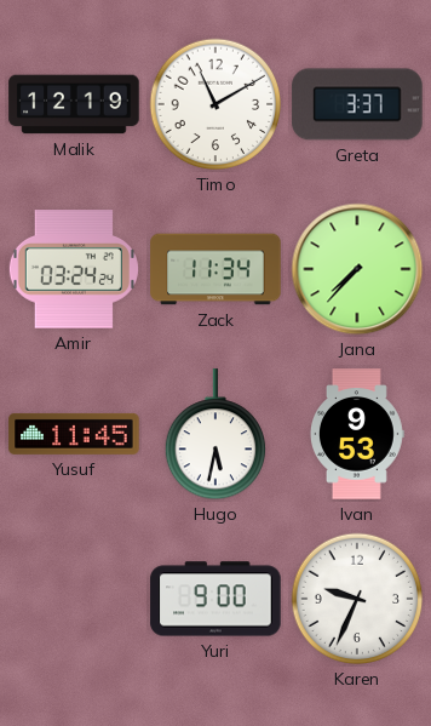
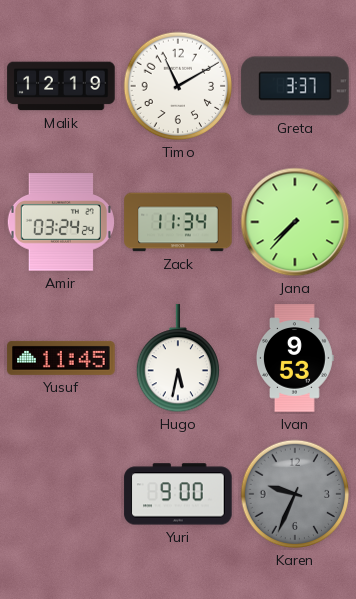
Karen dial: white -> grey
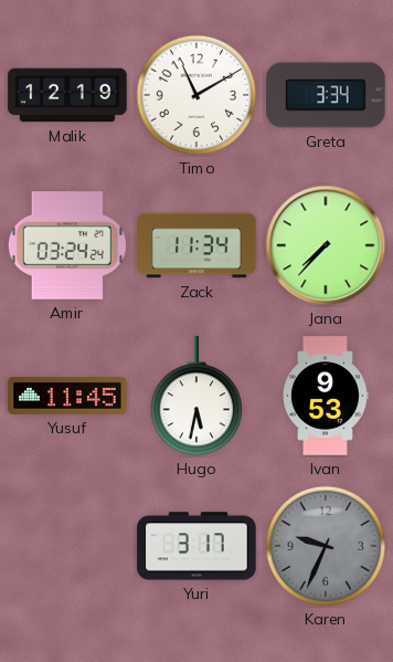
Greta: 3:37 -> 3:34
Yuri: 9:00 -> 3:17
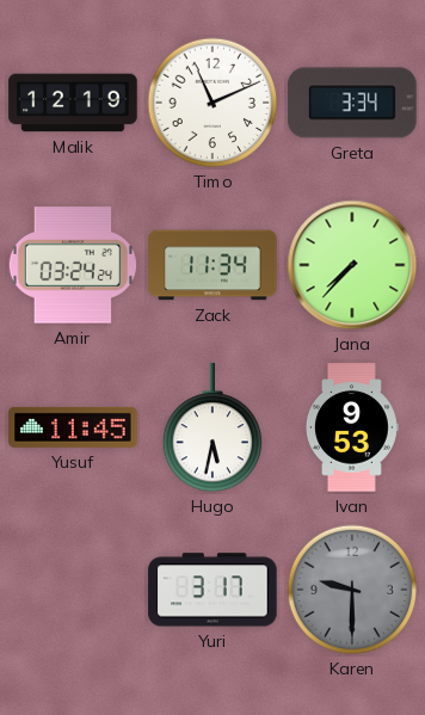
Timo: 11:10 -> 11:11
Karen: 9:34 -> 9:30
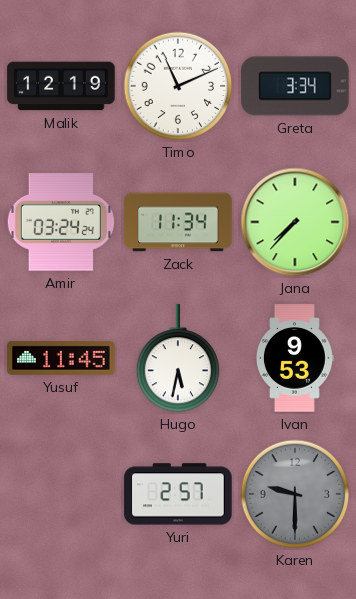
Yuri: 3:17 -> 2:57
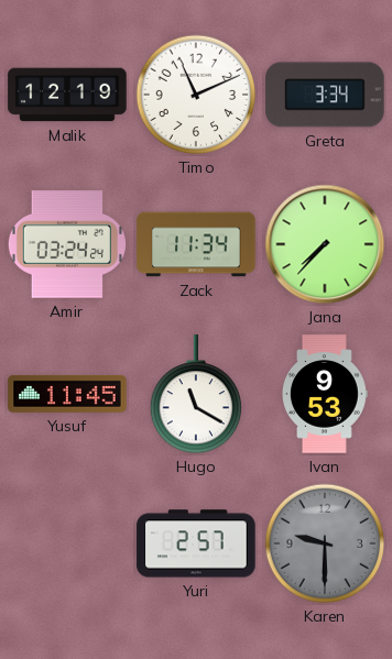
Hugo: 5:32 -> 11:20
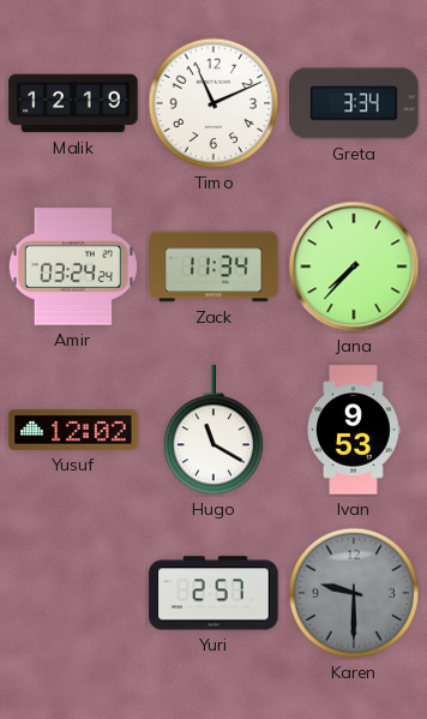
Yusuf: 11:45 -> 12:02
